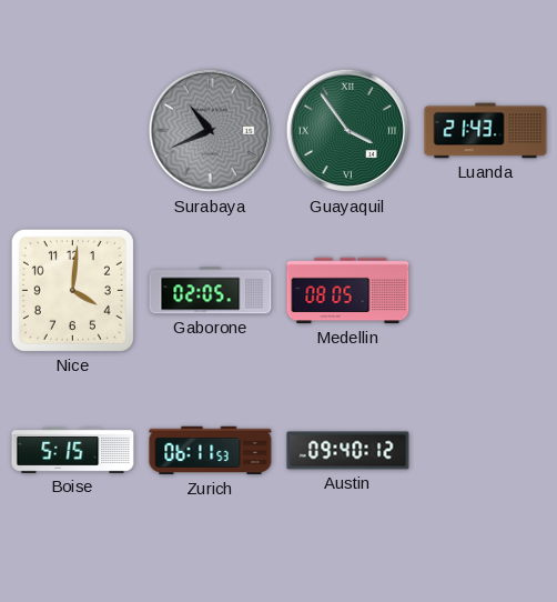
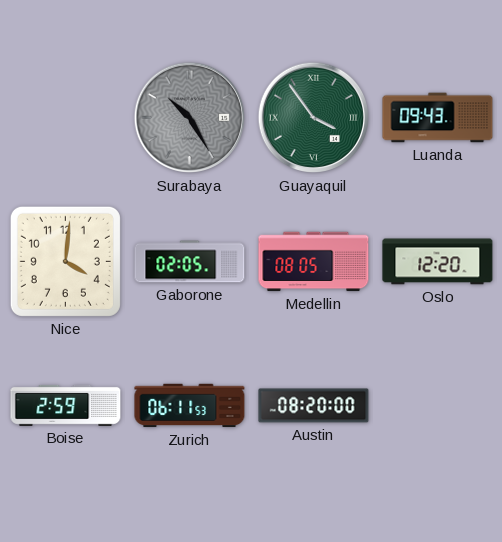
Surabaya: 10:41 -> 10:25
Luanda: 21:43 -> 09:43
Oslo: none -> 12:20
Boise: 5:15 -> 2:59
Austin: 09:40 -> 08:20
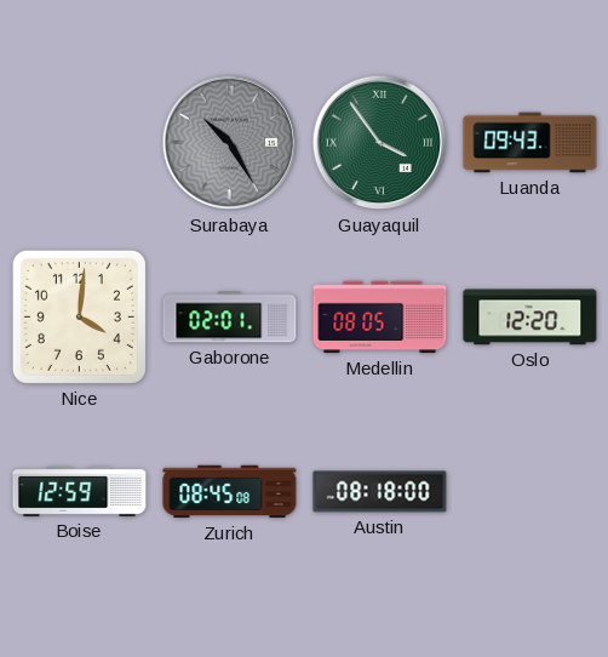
Gaborone: 02:05 -> 02:01
Boise: 2:59 -> 12:59
Zurich: 06:11 -> 08:45
Austin: 08:20 -> 08:18
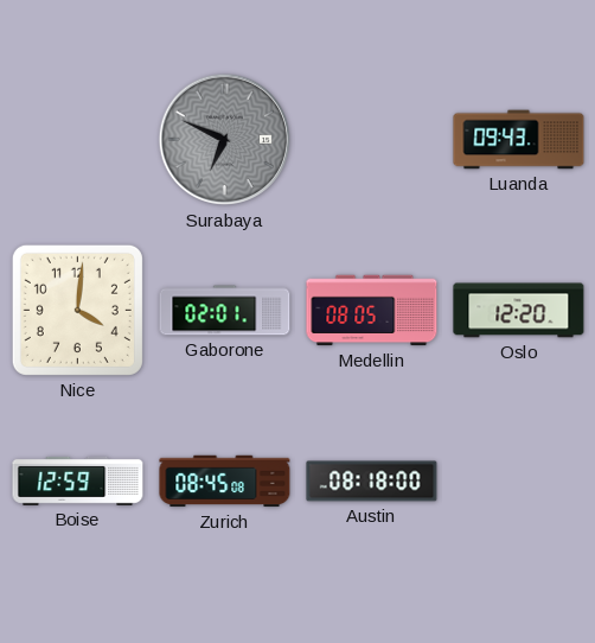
Surabaya: 10:25 -> 6:49
Guayaquil: 3:54 -> none
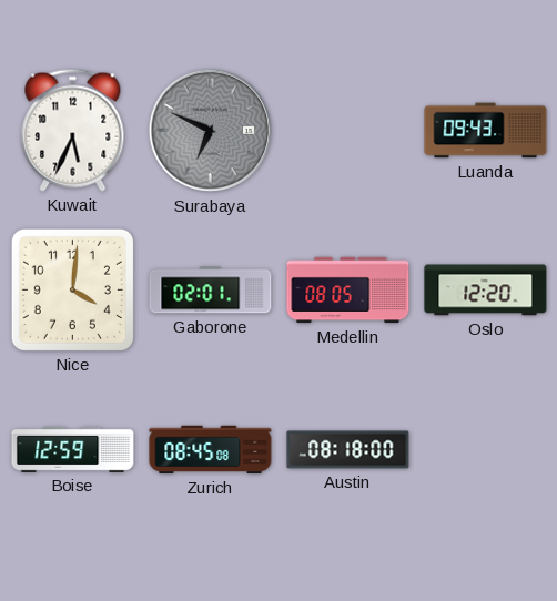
Kuwait: none -> 5:34
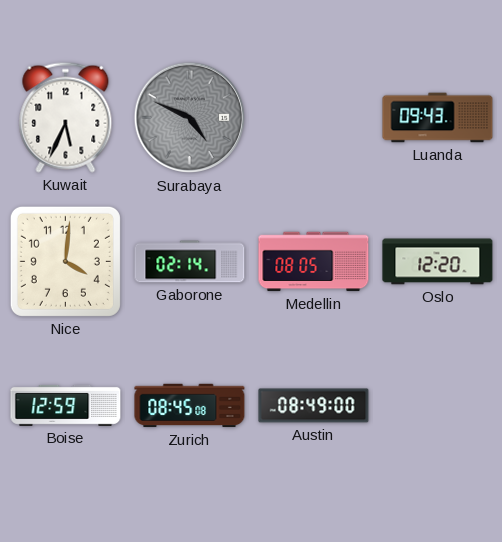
Surabaya: 6:49 -> 4:49
Gaborone: 02:01 -> 02:14
Austin: 08:18 -> 08:49
